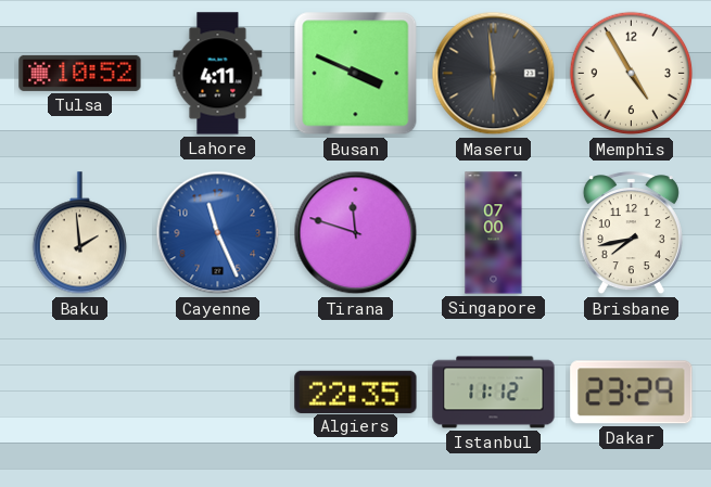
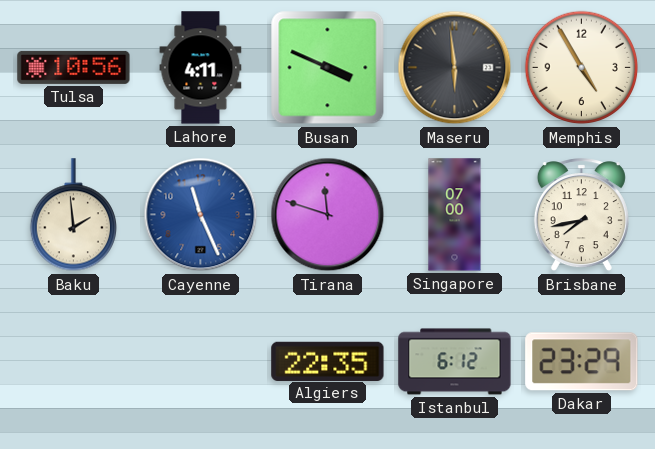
Tulsa: 10:52 -> 10:56
Istanbul: 11:12 -> 6:12
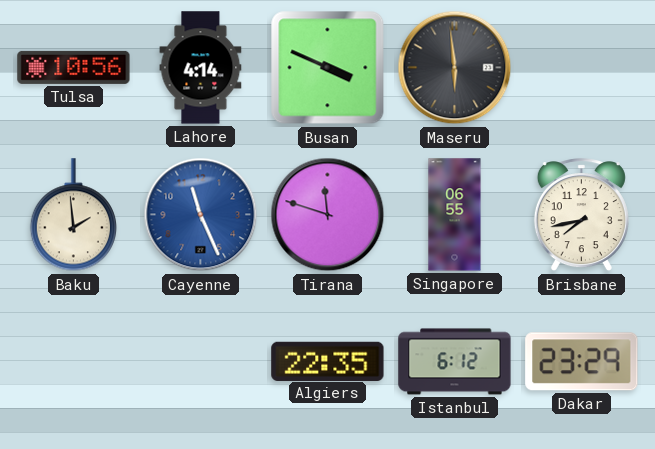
Lahore: 4:11 -> 4:14
Memphis: 4:55 -> none
Singapore: 07:00 -> 06:55
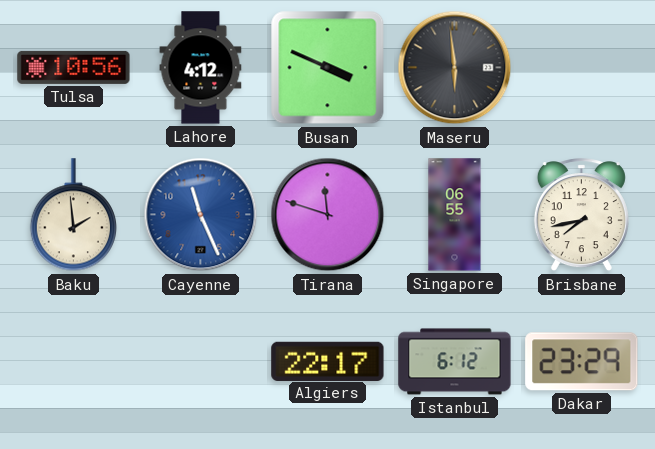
Lahore: 4:14 -> 4:12
Algiers: 22:35 -> 22:17
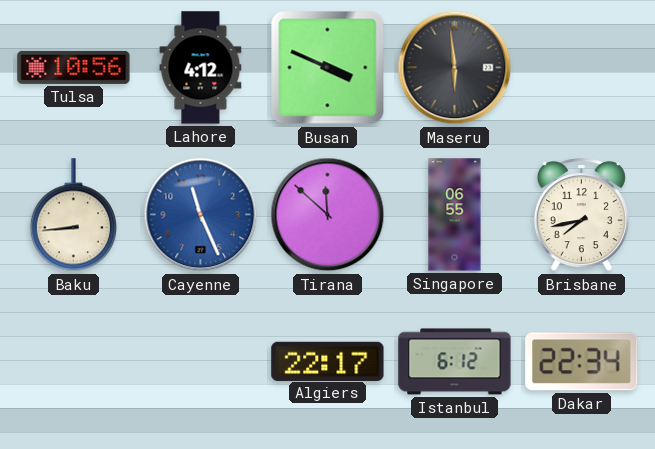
Baku: 1:59 -> 8:44
Tirana: 11:48 -> 11:52
Dakar: 23:29 -> 22:34
